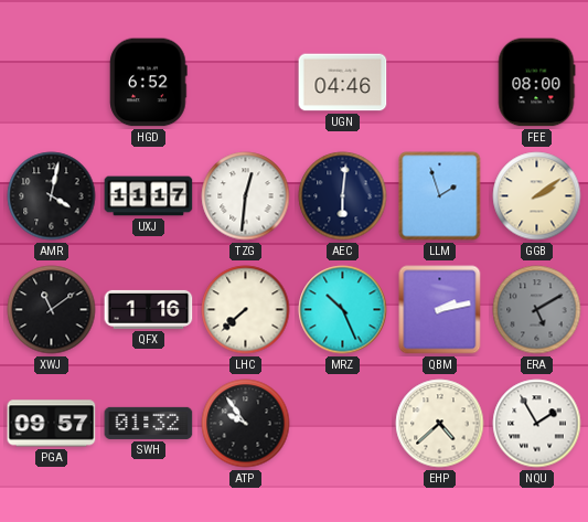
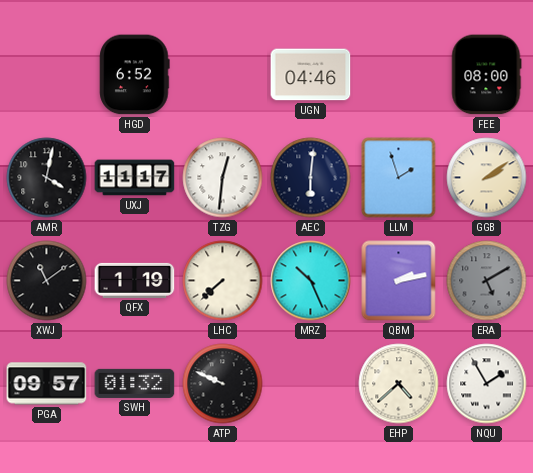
QFX: 1:16 -> 1:19
ATP: 9:54 -> 9:49
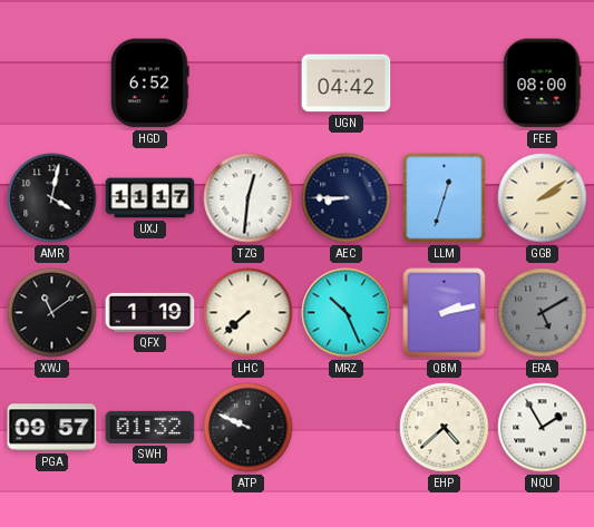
UGN: 04:46 -> 04:42
AEC: 6:01 -> 8:45
LLM: 1:57 -> 12:33
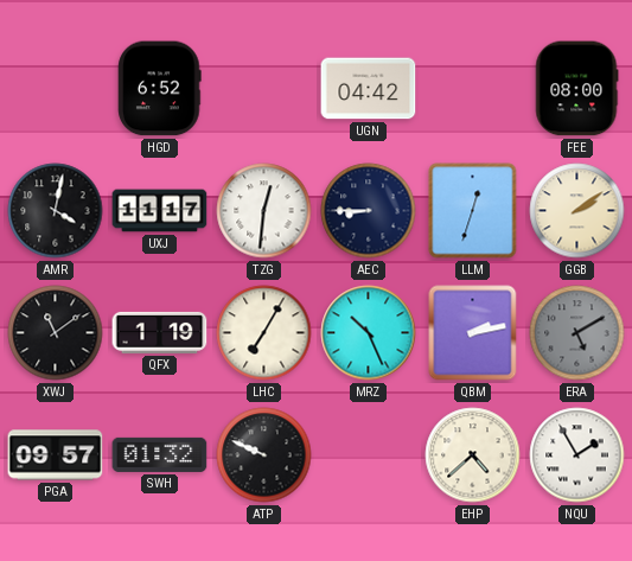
LHC: 7:38 -> 7:05
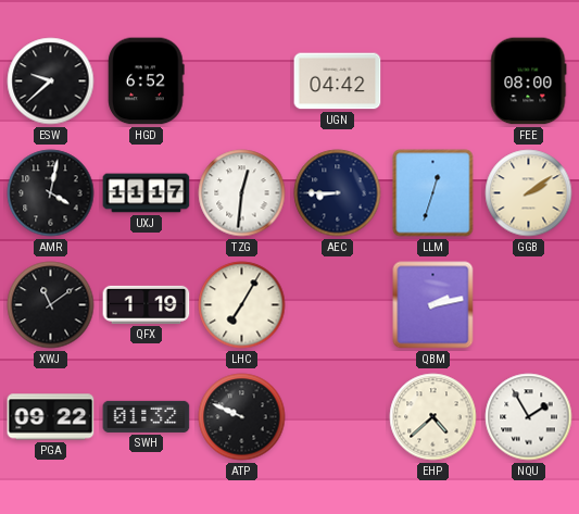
ESW: none -> 9:38
MRZ: 10:26 -> none
ERA: 5:10 -> none
PGA: 09:57 -> 09:22
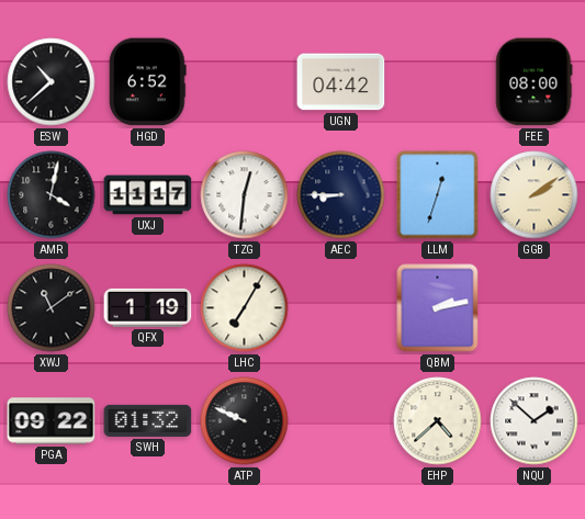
ESW: 9:38 -> 10:38
NQU: 1:55 -> 1:52
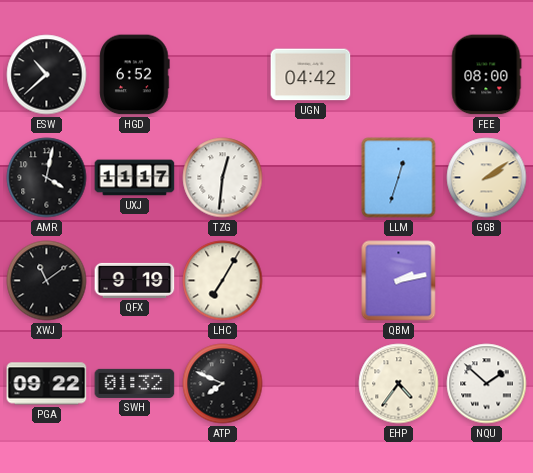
AEC: 8:45 -> none
QFX: 1:19 -> 9:19
ATP: 9:49 -> 7:49
EHP: 4:38 -> 4:36
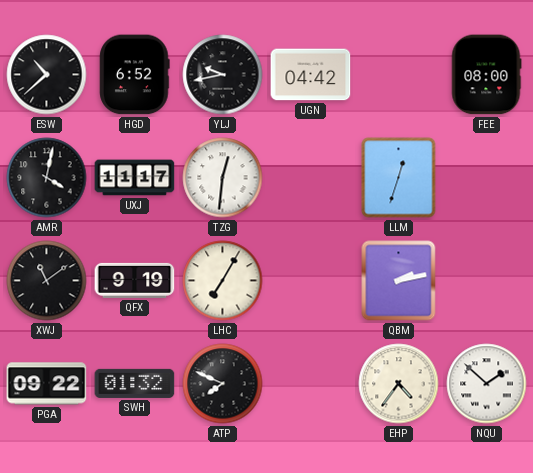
YLJ: none -> 9:43
GGB: 2:09 -> none
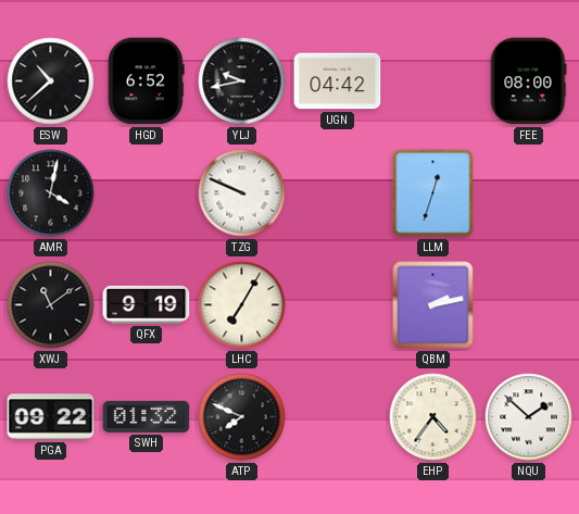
UXJ: 11:17 -> none
TZG: 12:31 -> 9:49
